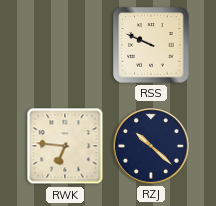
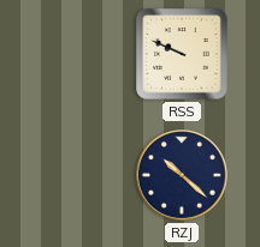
RWK: 6:46 -> none
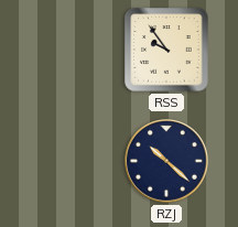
RSS: 9:49 -> 9:54
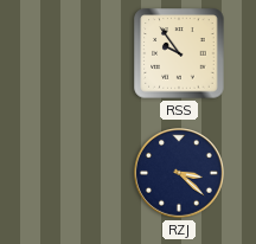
RZJ: 10:22 -> 3:22
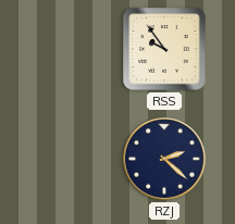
RZJ: 3:22 -> 2:22
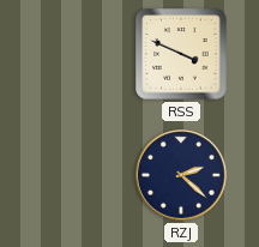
RSS: 9:54 -> 3:49
